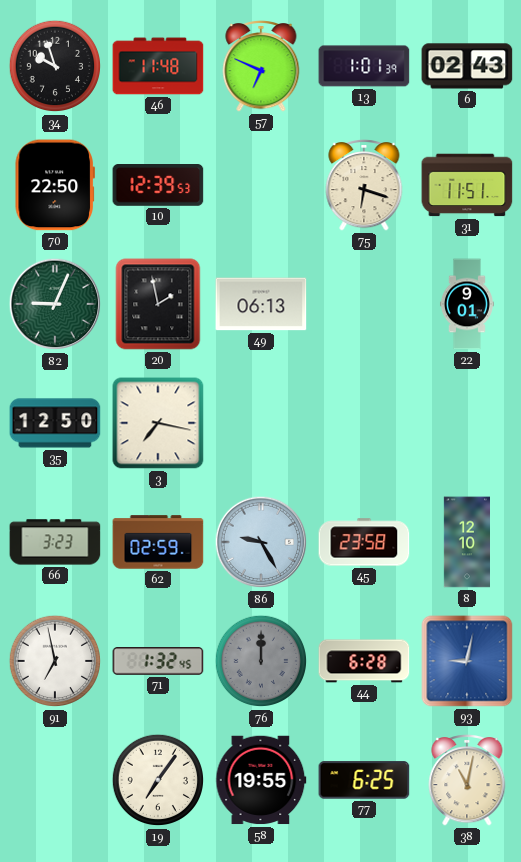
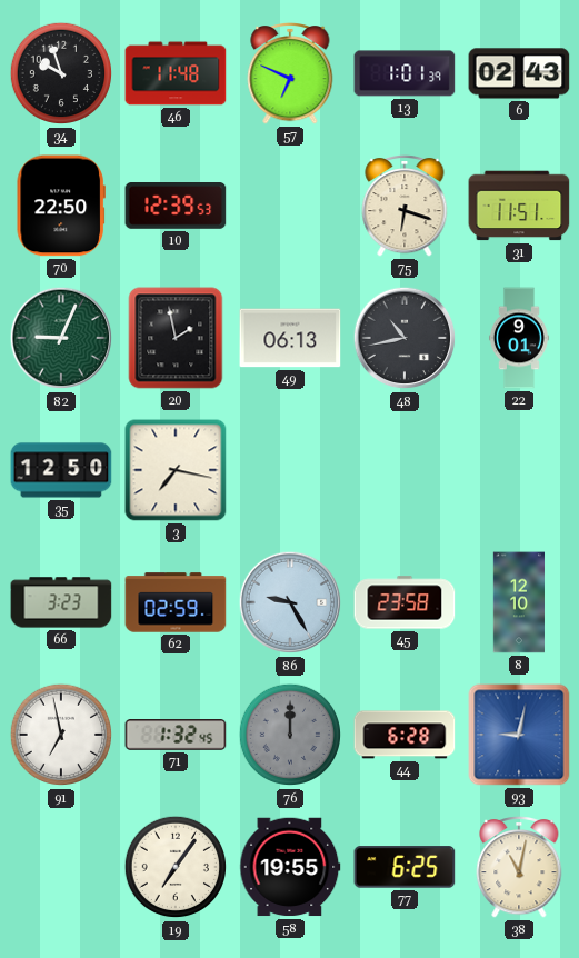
48: none -> 10:43
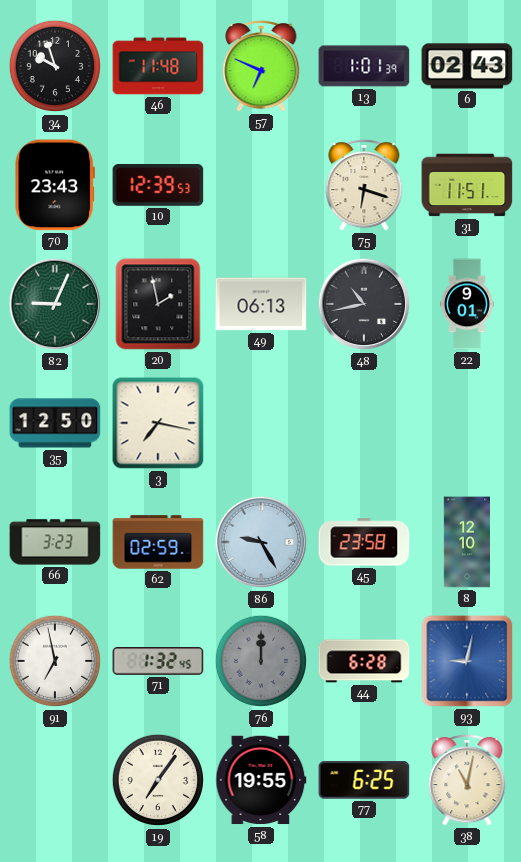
70: 22:50 -> 23:43
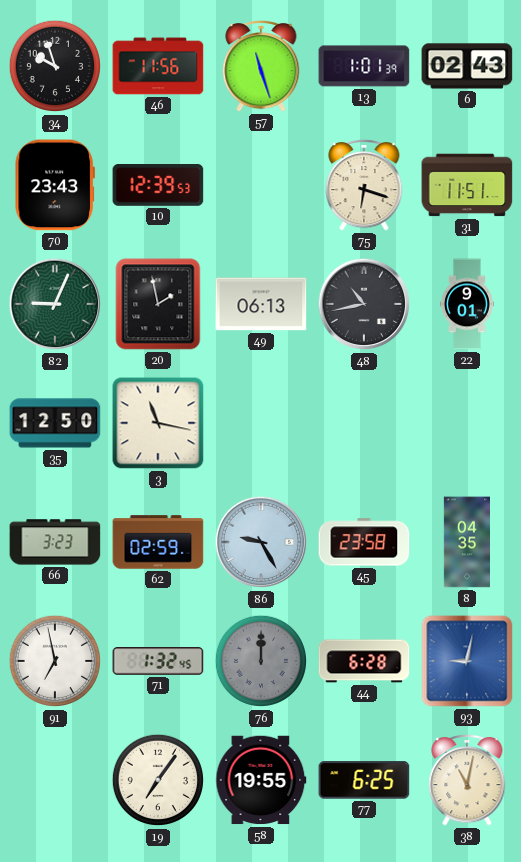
46: 11:48 -> 11:56
57: 6:49 -> 11:27
3: 7:17 -> 11:17
8: 12:10 -> 04:35
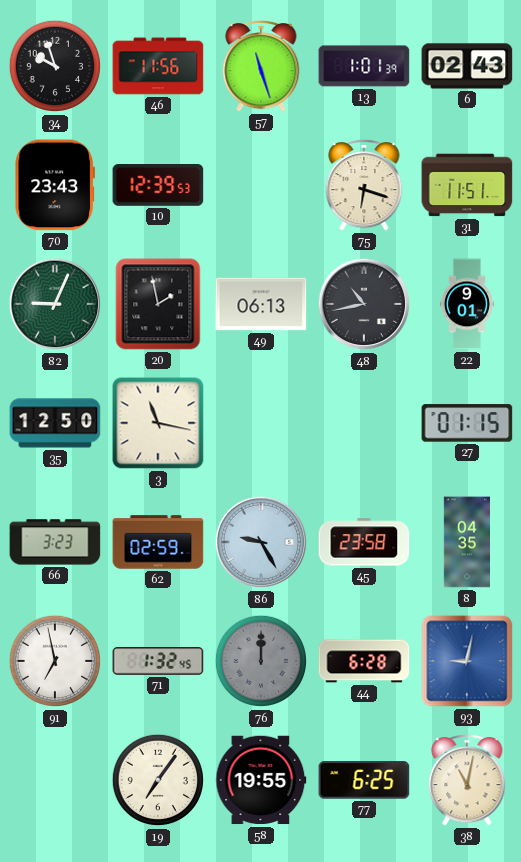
27: none -> 01:15
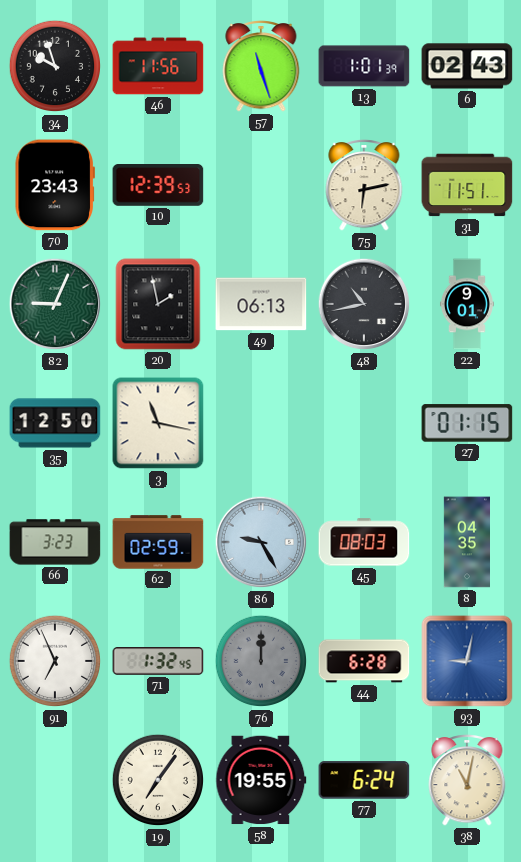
75: 6:18 -> 6:13
45: 23:58 -> 08:03
91: 6:58 -> 6:56
77: 6:25 -> 6:24
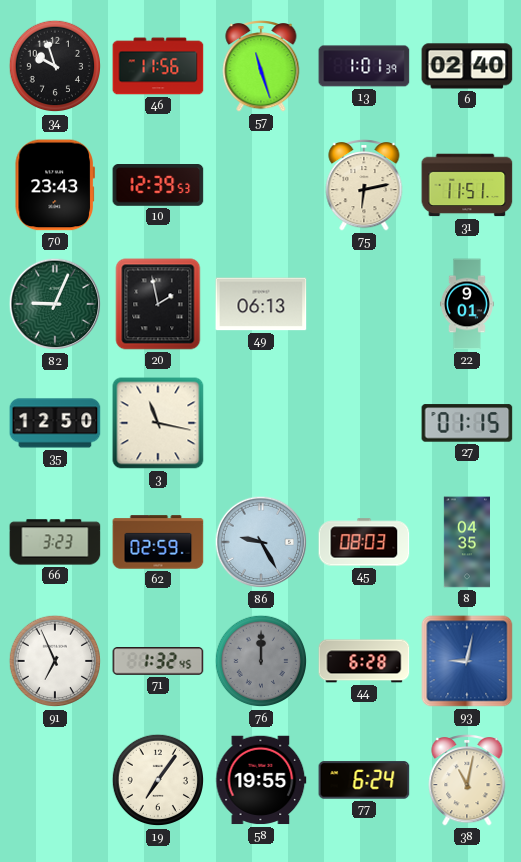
6: 02:43 -> 02:40
48: 10:43 -> none
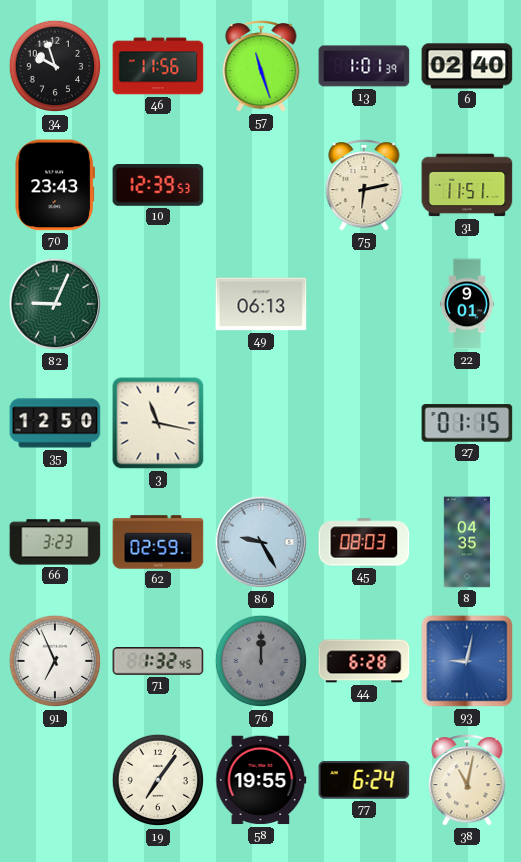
20: 1:58 -> none
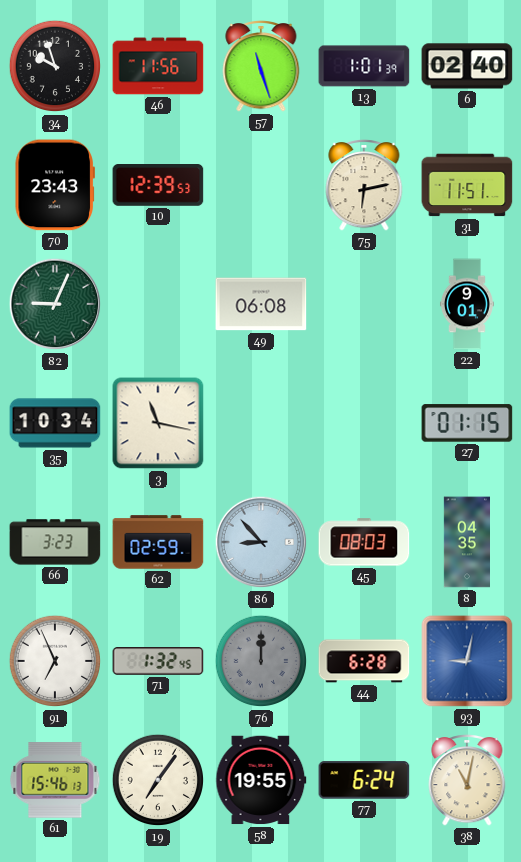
49: 06:13 -> 06:08
35: 12:50 -> 10:34
86: 9:25 -> 8:53
61: none -> 15:46
